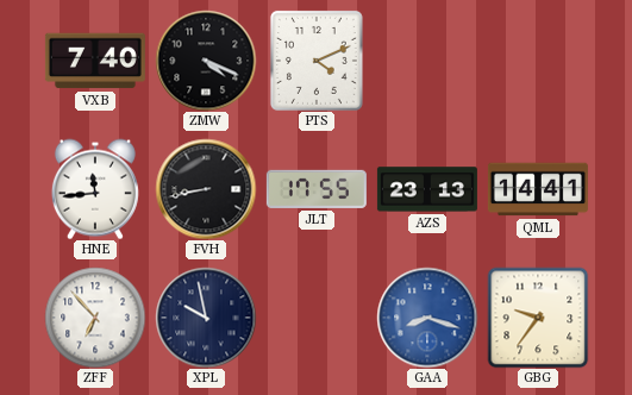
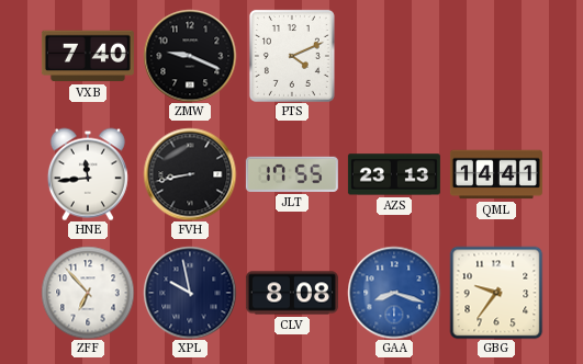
ZMW: 4:19 -> 9:19
CLV: none -> 8:08
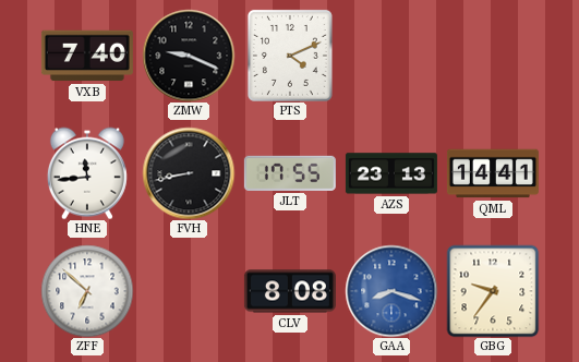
ZFF: 6:53 -> 6:52
XPL: 9:58 -> none
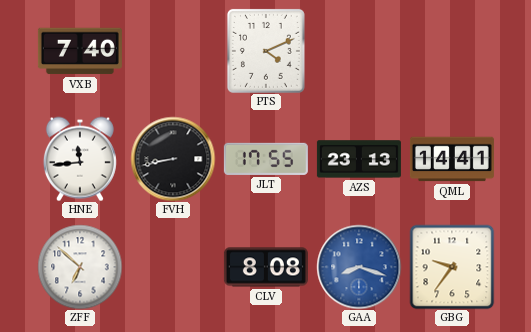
ZMW: 9:19 -> none
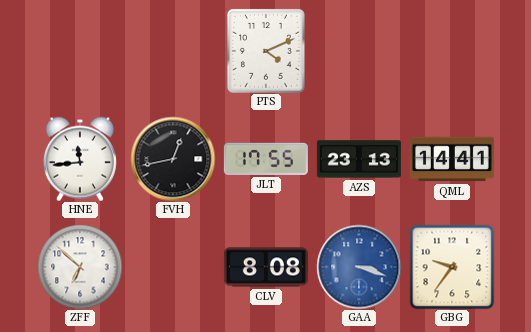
VXB: 7:40 -> none
FVH: 8:43 -> 12:43
GAA: 8:18 -> 3:18
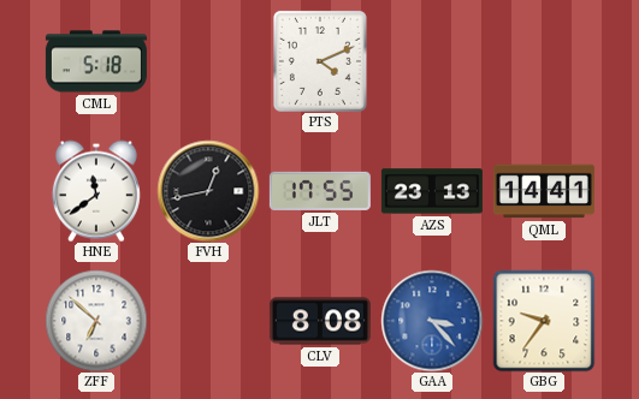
CML: none -> 5:18
HNE: 11:44 -> 11:39
GAA: 3:18 -> 3:23
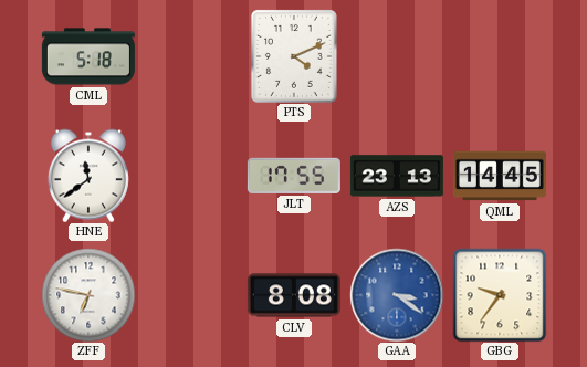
FVH: 12:43 -> none
QML: 14:41 -> 14:45
ZFF: 6:52 -> 6:47
GAA: 3:23 -> 3:21
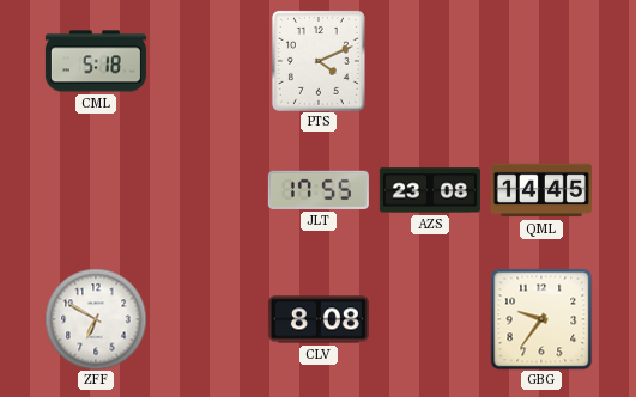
HNE: 11:39 -> none
AZS: 23:13 -> 23:08
ZFF: 6:47 -> 6:50
GAA: 3:21 -> none
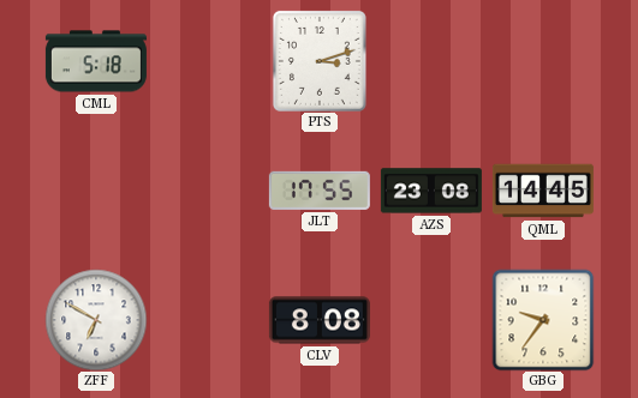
PTS: 4:11 -> 3:12
